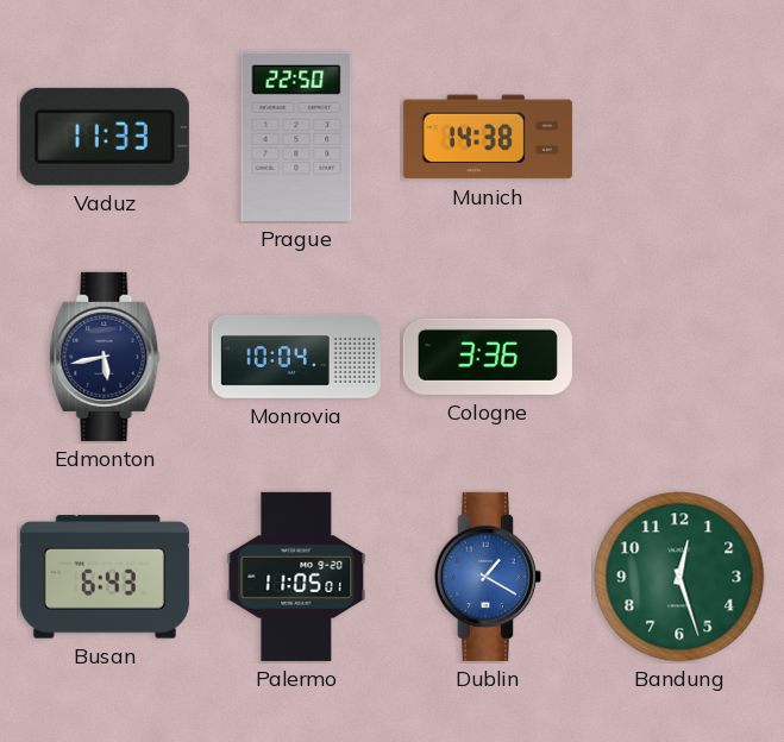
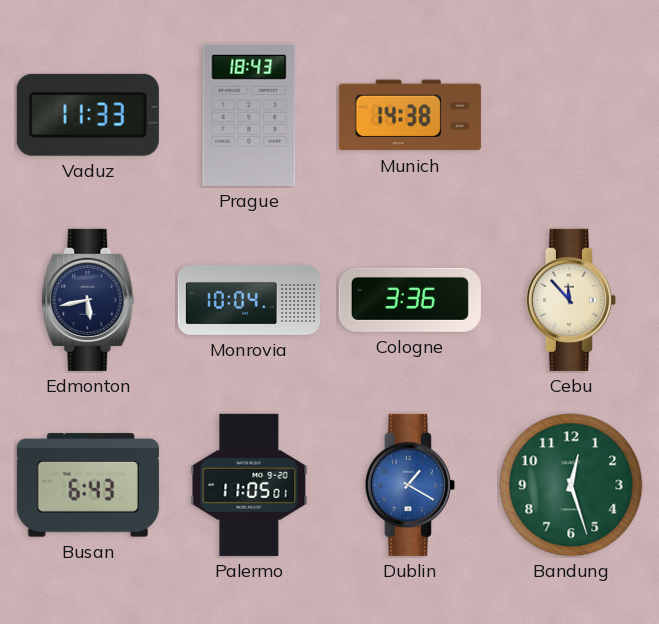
Prague: 22:50 -> 18:43
Cebu: none -> 11:53
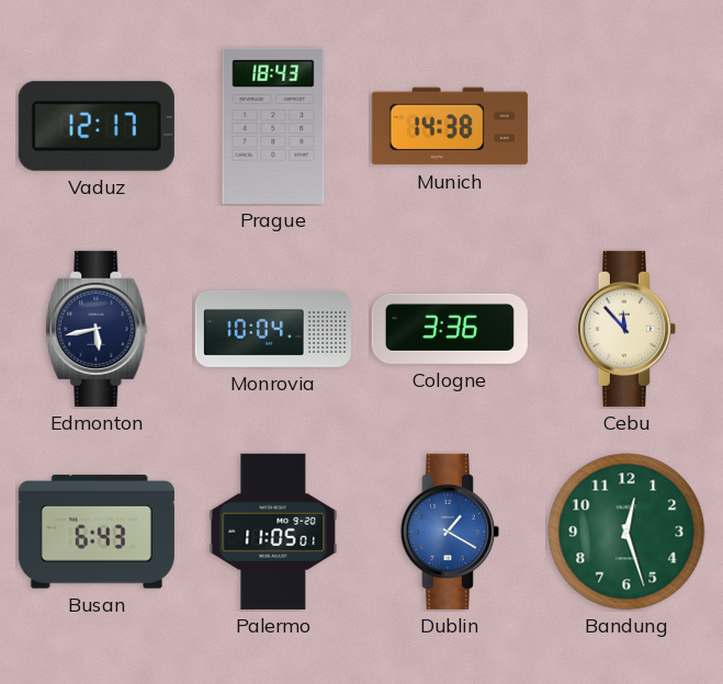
Vaduz: 11:33 -> 12:17
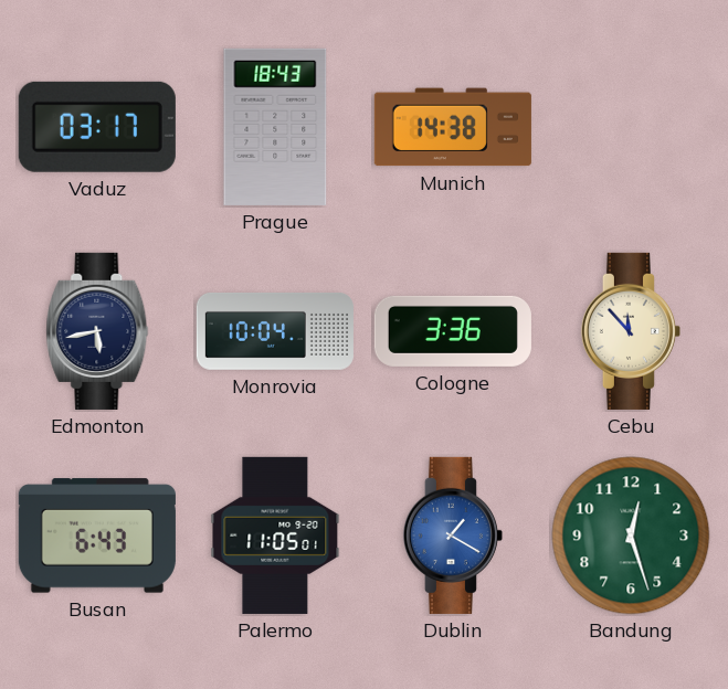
Vaduz: 12:17 -> 03:17
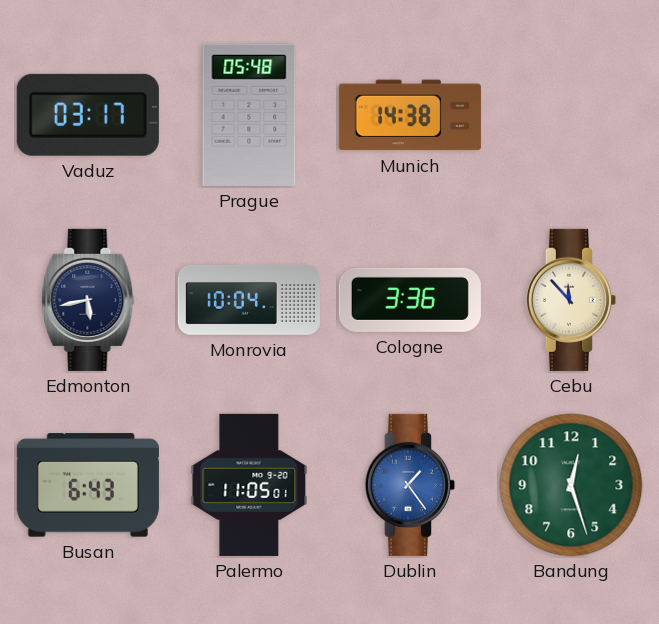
Prague: 18:43 -> 05:48
Dublin: 1:20 -> 1:24
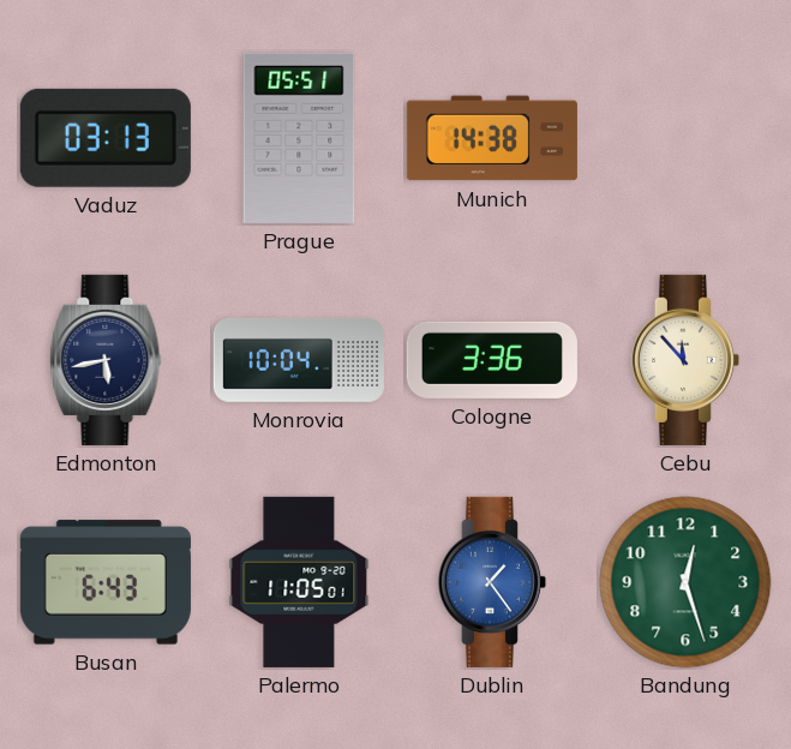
Vaduz: 03:17 -> 03:13
Prague: 05:48 -> 05:51
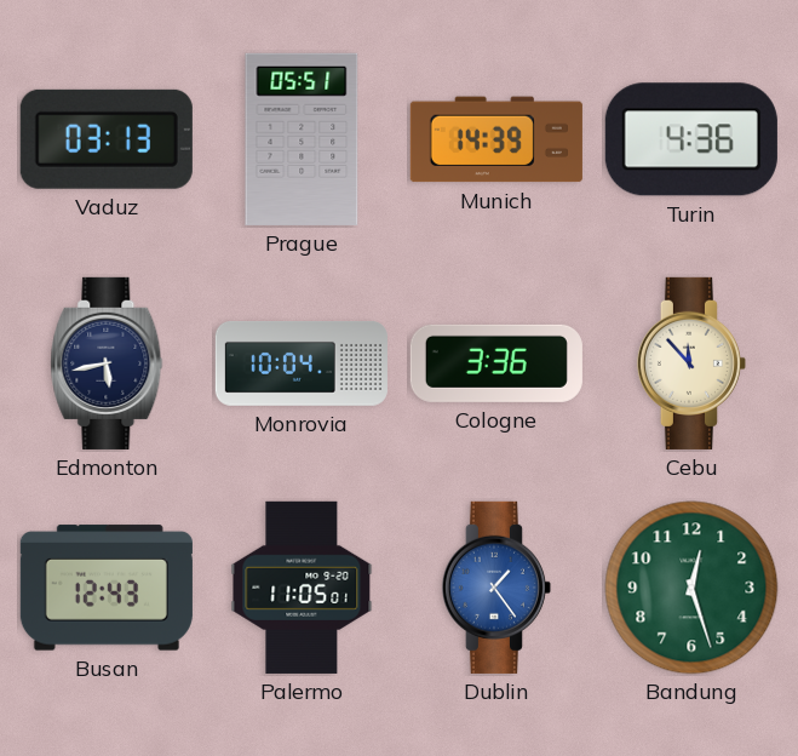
Munich: 14:38 -> 14:39
Turin: none -> 4:36
Busan: 6:43 -> 12:43
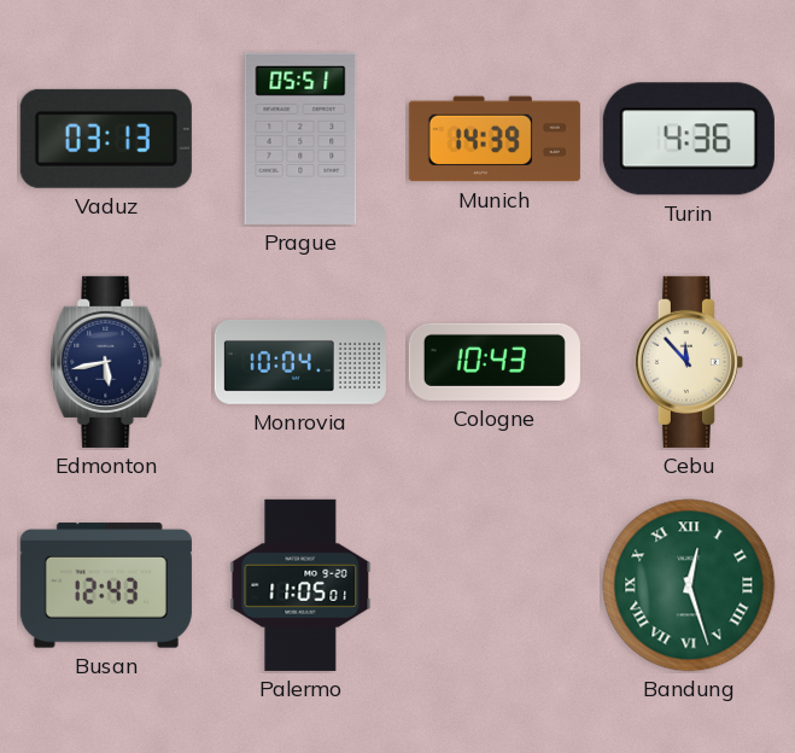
Cologne: 3:36 -> 10:43
Dublin: 1:24 -> none
Bandung numerals: Arabic -> Roman
